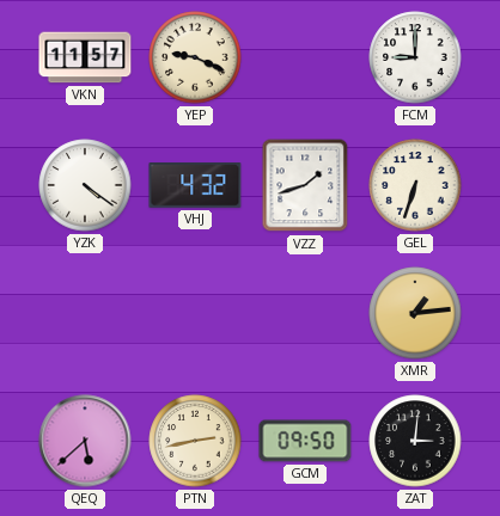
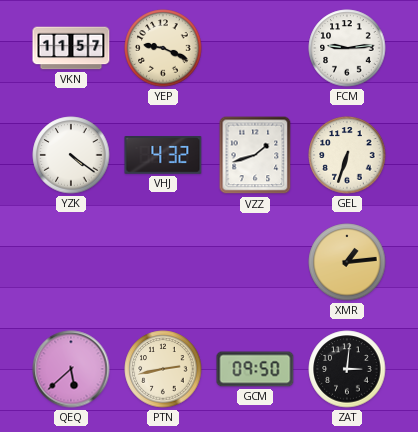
FCM: 9:00 -> 9:14
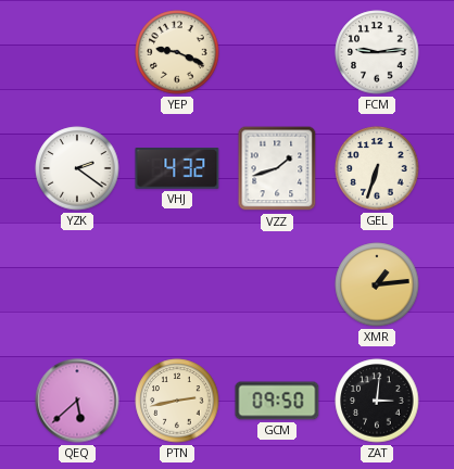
VKN: 11:57 -> none
YZK: 4:21 -> 2:21
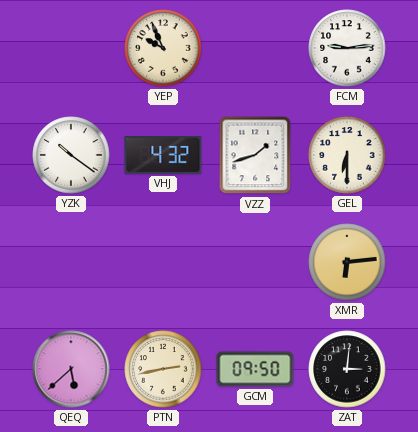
YEP: 9:19 -> 9:56
YZK: 2:21 -> 10:21
GEL: 6:33 -> 6:30
XMR: 1:14 -> 6:14
